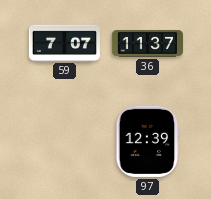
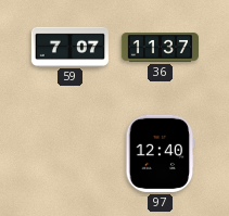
97: 12:39 -> 12:40
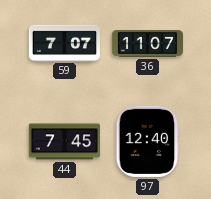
36: 11:37 -> 11:07
44: none -> 7:45
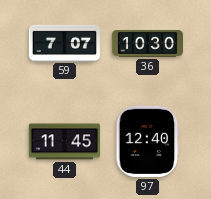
36: 11:07 -> 10:30
44: 7:45 -> 11:45
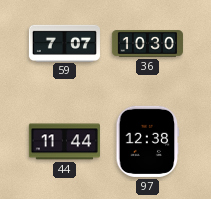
44: 11:45 -> 11:44
97: 12:40 -> 12:38
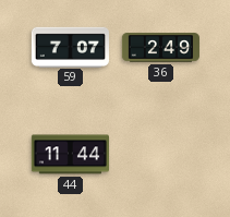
36: 10:30 -> 2:49
97: 12:38 -> none
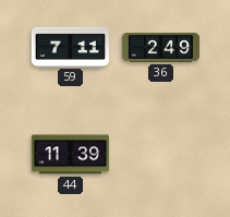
59: 7:07 -> 7:11
44: 11:44 -> 11:39
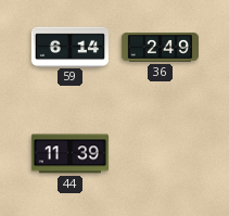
59: 7:11 -> 6:14
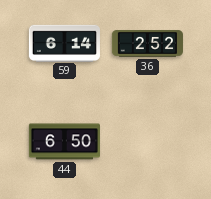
36: 2:49 -> 2:52
44: 11:39 -> 6:50
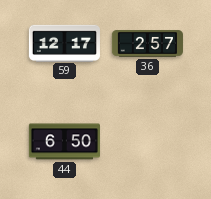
59: 6:14 -> 12:17
36: 2:52 -> 2:57
